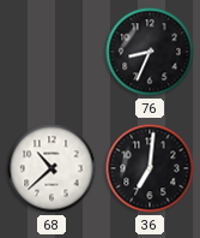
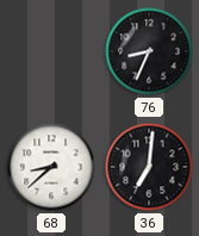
68: 10:38 -> 8:38
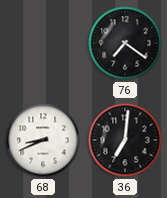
76: 8:34 -> 7:21
68: 8:38 -> 8:41
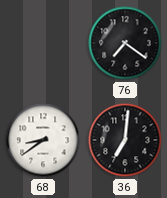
68: 8:41 -> 8:39
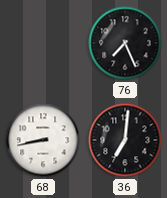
76: 7:21 -> 7:26
68: 8:39 -> 8:43
